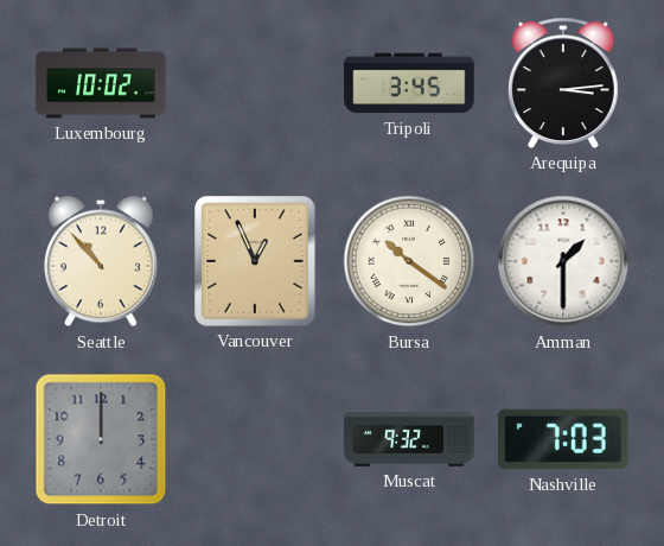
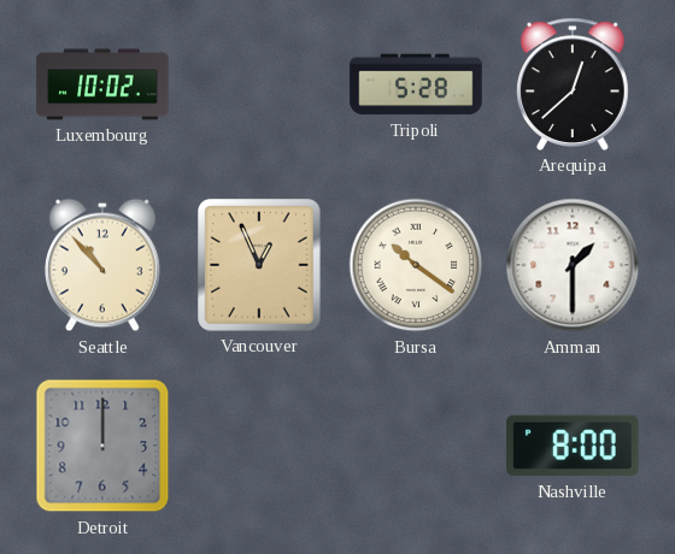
Tripoli: 3:45 -> 5:28
Arequipa: 3:14 -> 12:38
Muscat: 9:32 -> none
Nashville: 7:03 -> 8:00
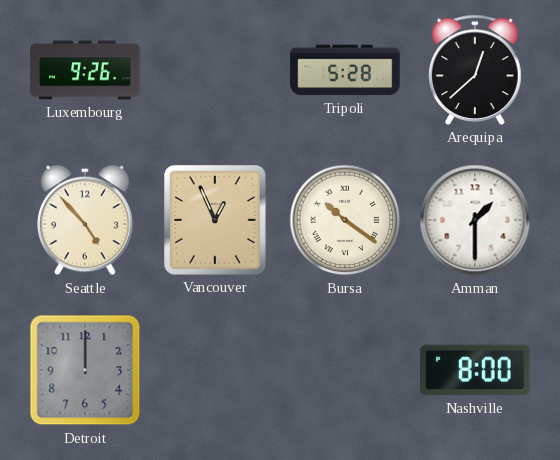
Luxembourg: 10:02 -> 9:26
Seattle: 10:53 -> 4:53
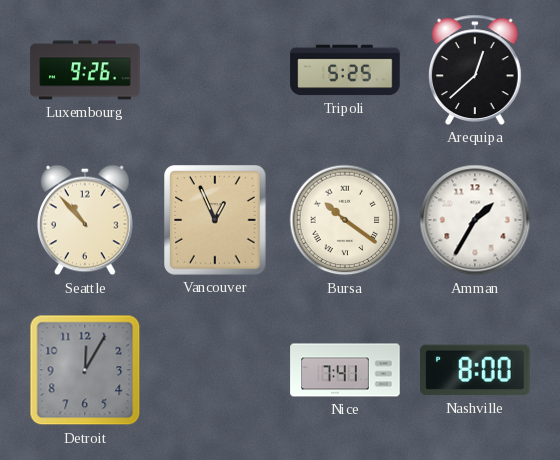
Tripoli: 5:28 -> 5:25
Seattle: 4:53 -> 10:53
Amman: 1:30 -> 1:35
Detroit: 12:00 -> 12:05
Nice: none -> 7:41
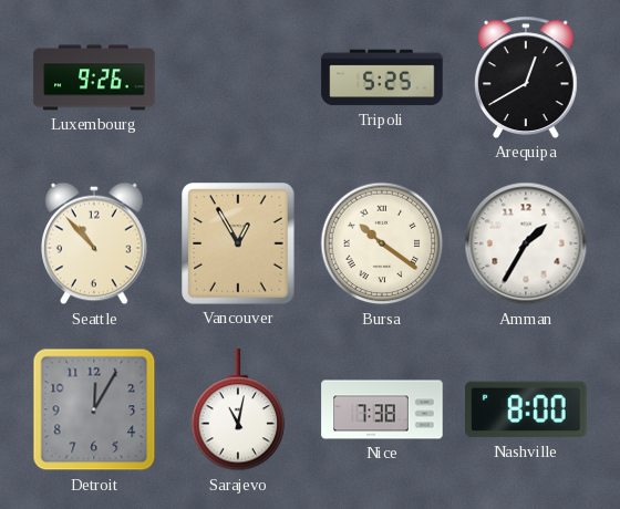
Arequipa: 12:38 -> 12:40
Vancouver: 12:56 -> 12:55
Sarajevo: none -> 11:02
Nice: 7:41 -> 7:38
